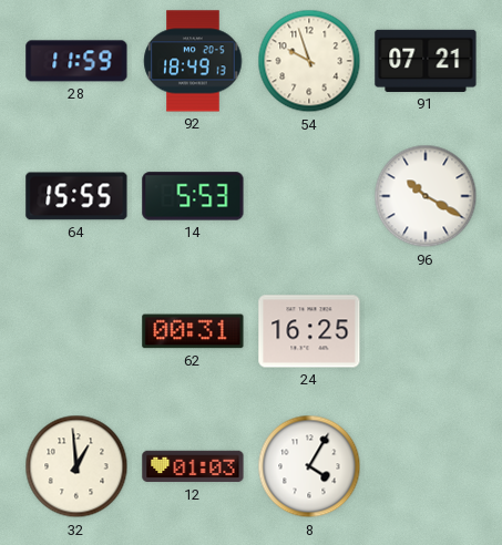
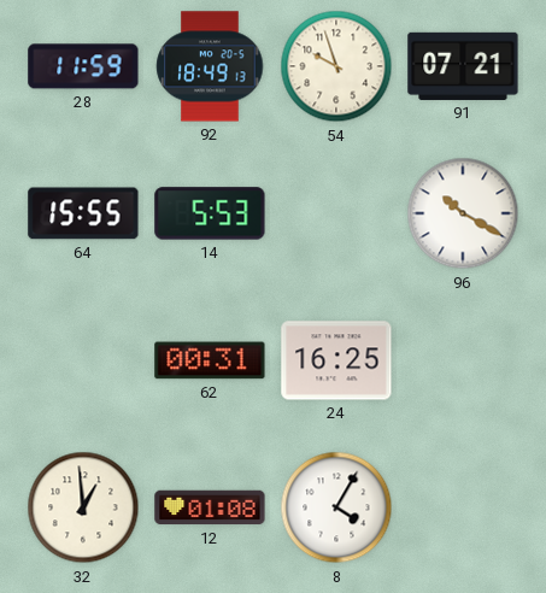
12: 01:03 -> 01:08
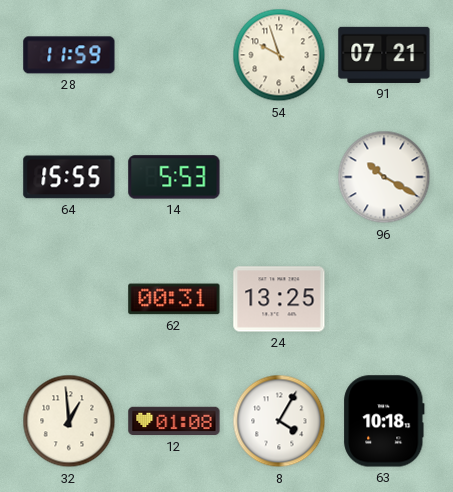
92: 18:49 -> none
24: 16:25 -> 13:25
63: none -> 10:18
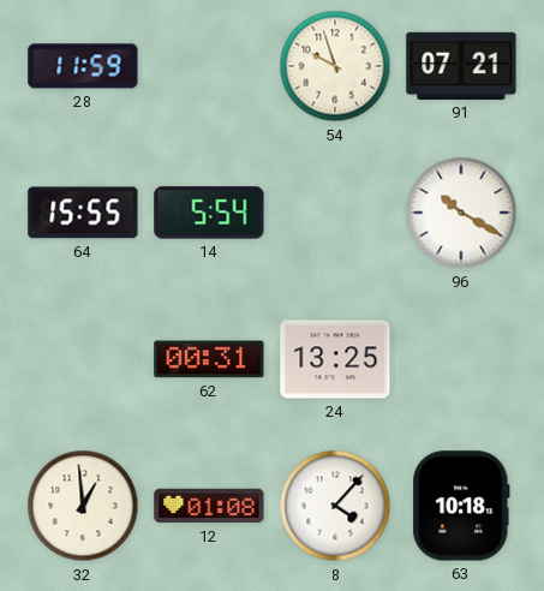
14: 5:53 -> 5:54
8: 4:05 -> 4:07
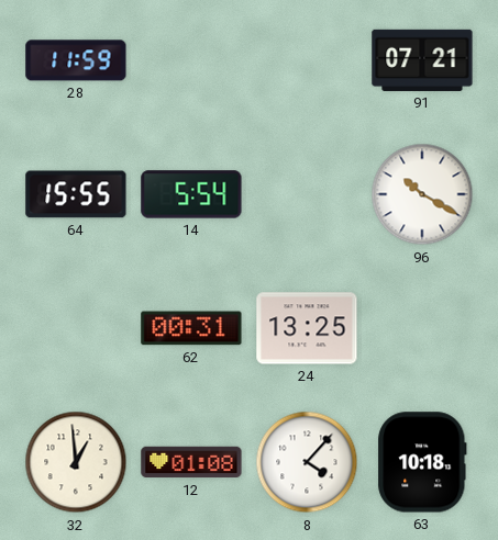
54: 9:57 -> none
